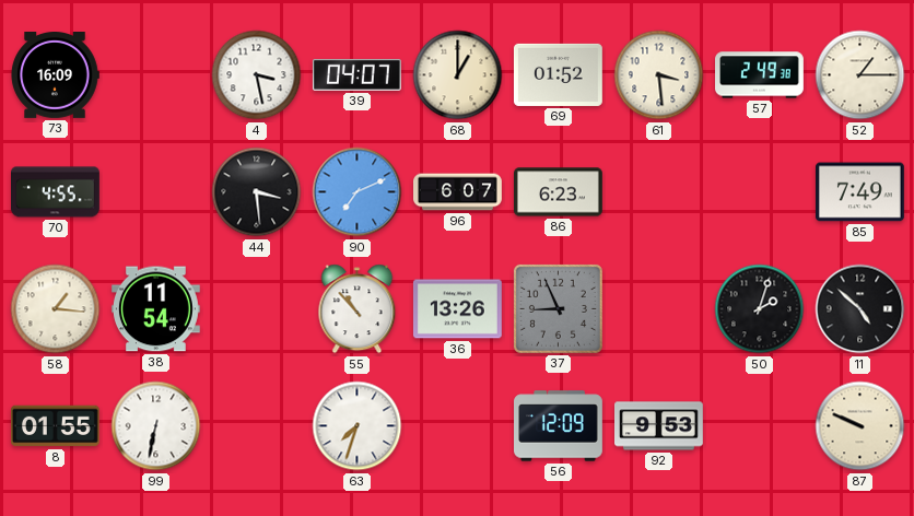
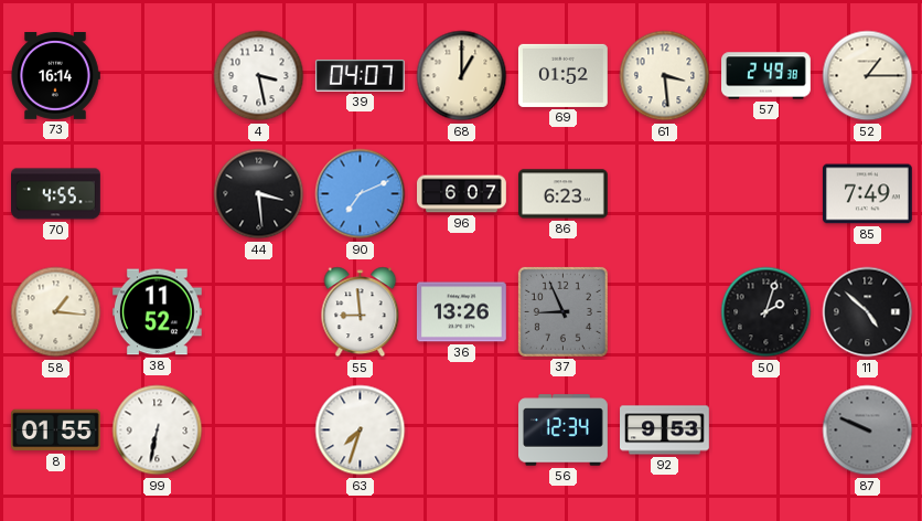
73: 16:09 -> 16:14
38: 11:54 -> 11:52
55: 10:53 -> 8:59
56: 12:09 -> 12:34
87 dial: cream -> grey
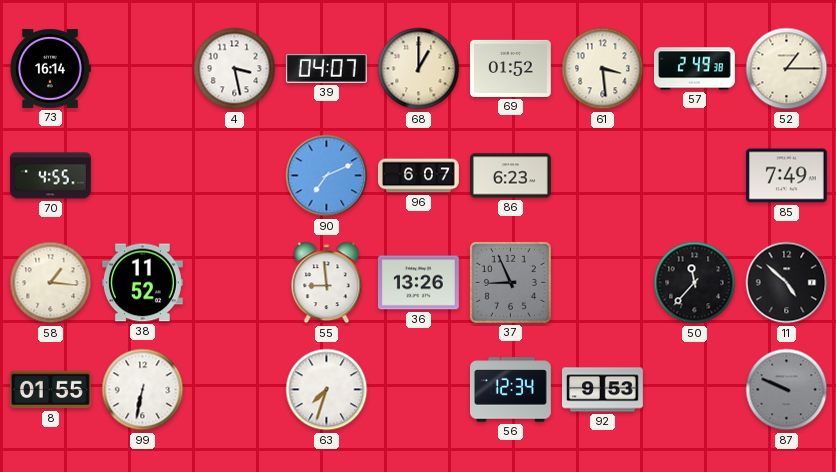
44: 3:29 -> none
50: 2:03 -> 11:37
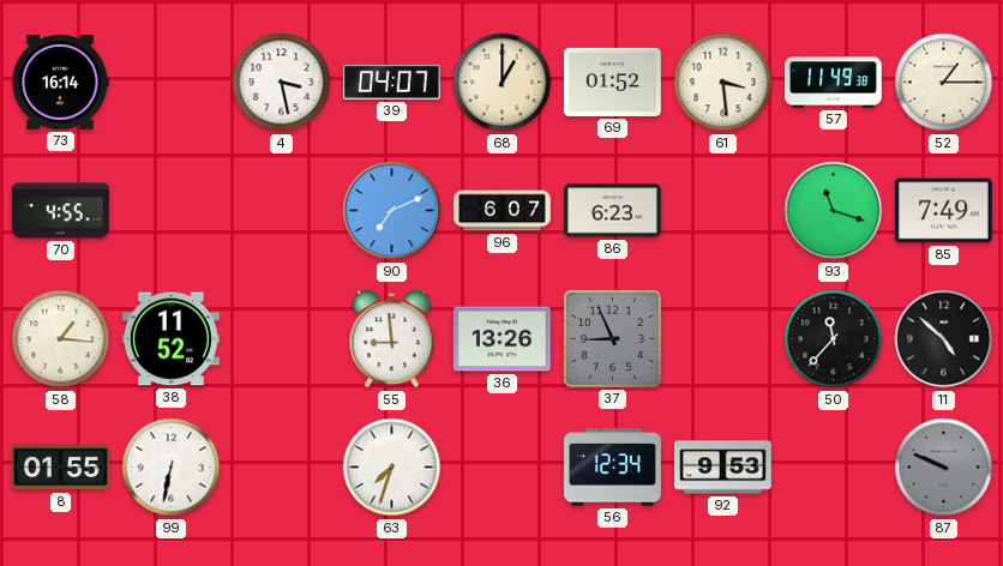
57: 2:49 -> 11:49
93: none -> 11:18
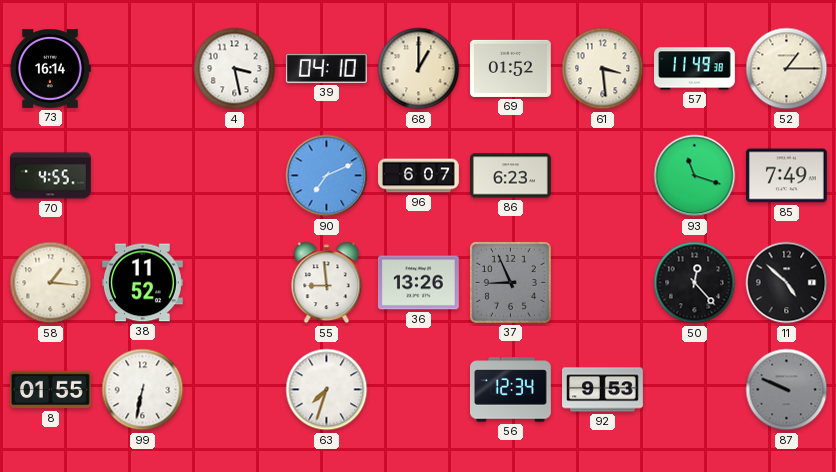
39: 04:07 -> 04:10
50: 11:37 -> 12:23
